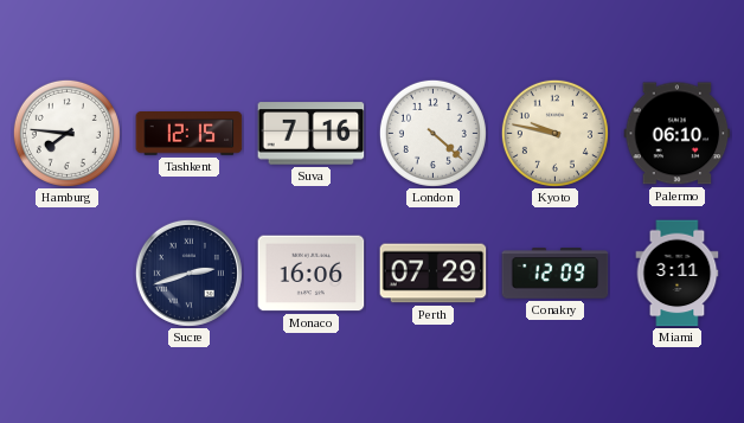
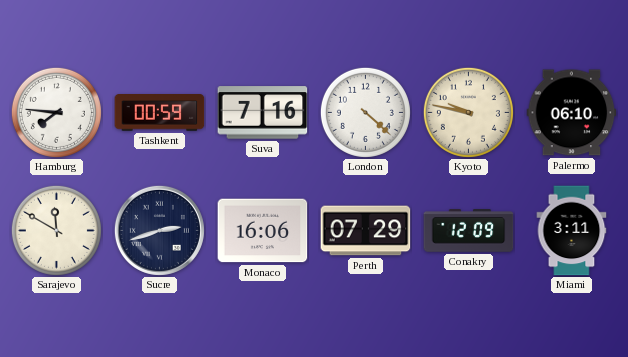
Tashkent: 12:15 -> 00:59
Sarajevo: none -> 11:50
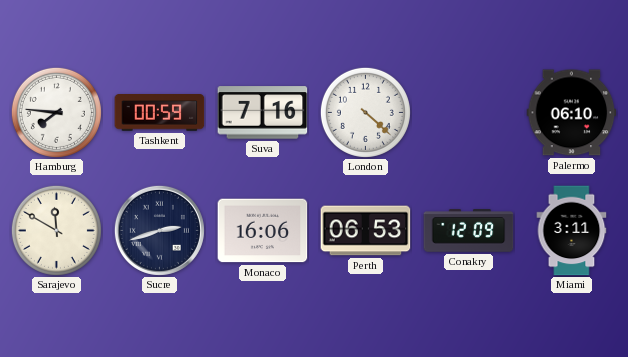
Kyoto: 9:47 -> none
Perth: 07:29 -> 06:53
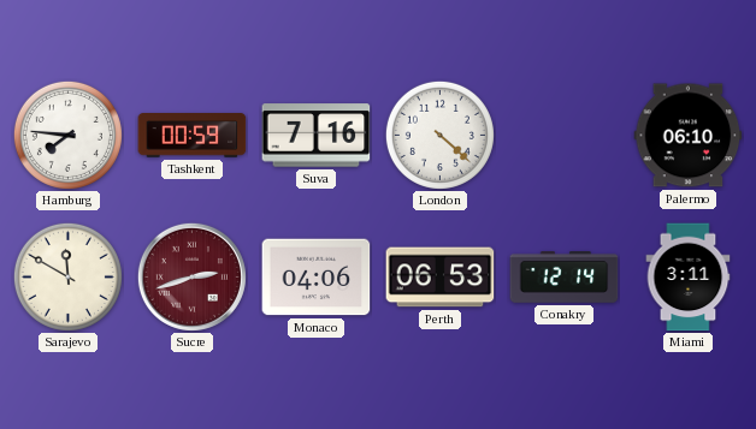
Sucre dial: navy -> burgundy
Monaco: 16:06 -> 04:06
Conakry: 12:09 -> 12:14
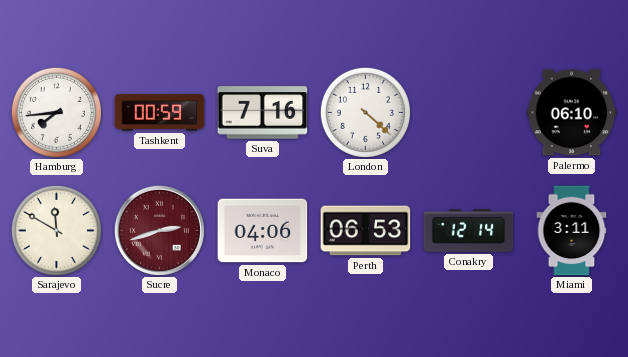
Hamburg: 7:46 -> 7:44
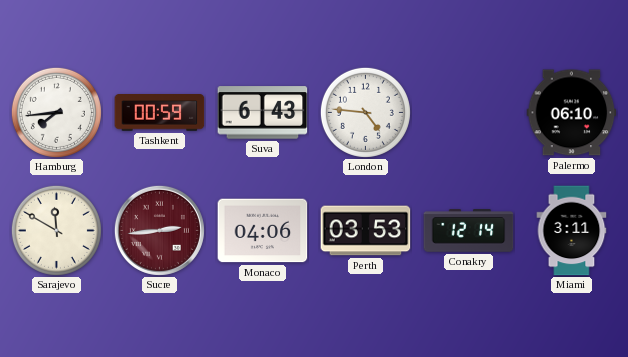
Suva: 7:16 -> 6:43
London: 4:22 -> 4:46
Sucre: 2:42 -> 2:44
Perth: 06:53 -> 03:53
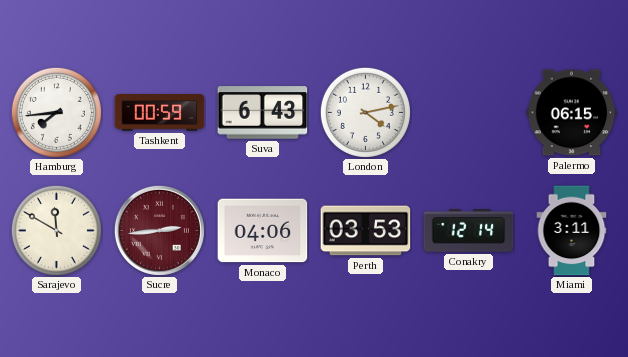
London: 4:46 -> 4:13
Palermo: 06:10 -> 06:15
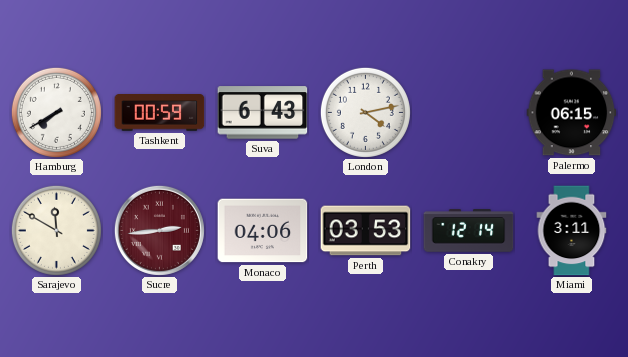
Hamburg: 7:44 -> 7:40
